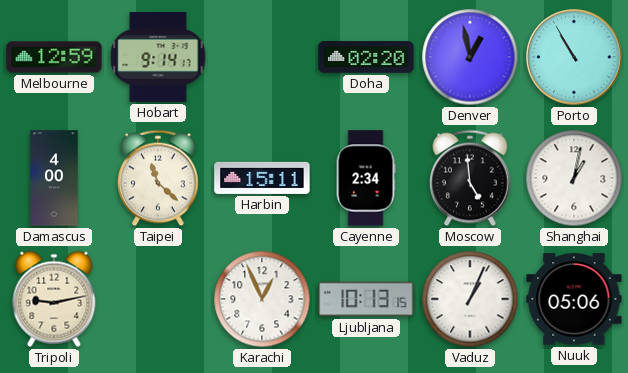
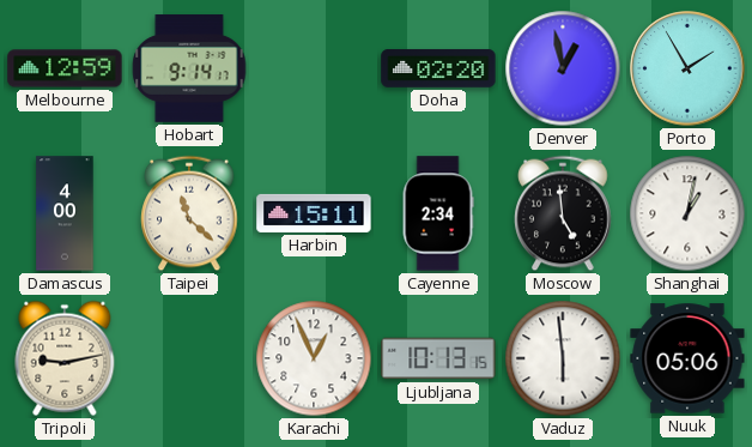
Porto: 10:55 -> 1:55
Vaduz: 1:04 -> 5:59
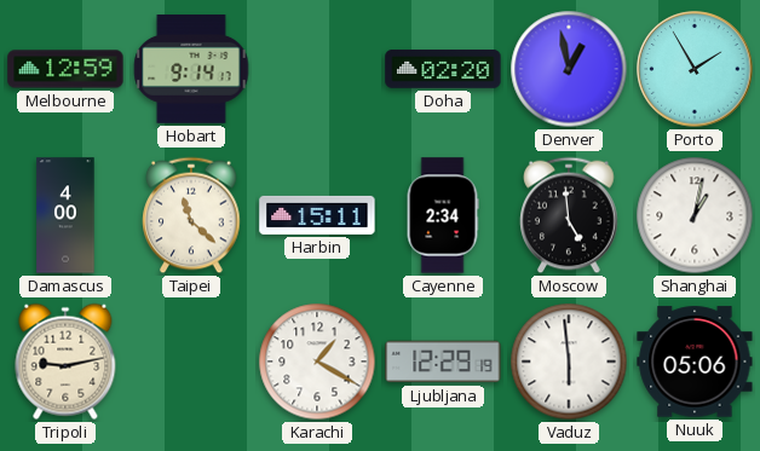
Karachi: 12:56 -> 1:20
Ljubljana: 10:13 -> 12:29
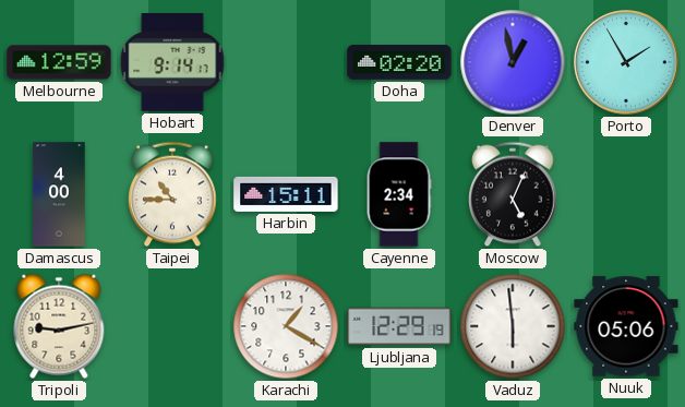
Taipei: 11:22 -> 10:45
Moscow: 4:59 -> 5:04
Shanghai: 1:02 -> none
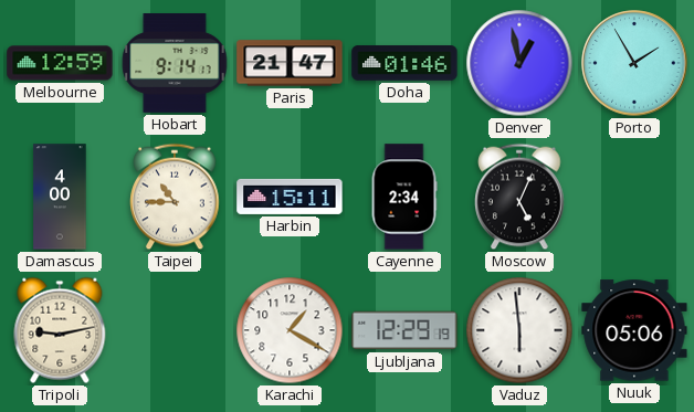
Paris: none -> 21:47
Doha: 02:20 -> 01:46
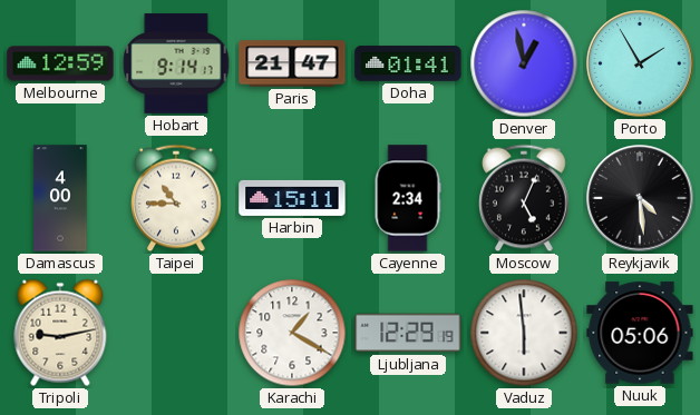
Doha: 01:46 -> 01:41
Reykjavik: none -> 4:29
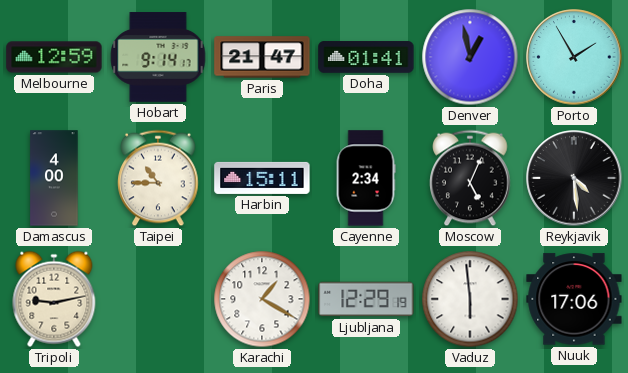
Nuuk: 05:06 -> 17:06
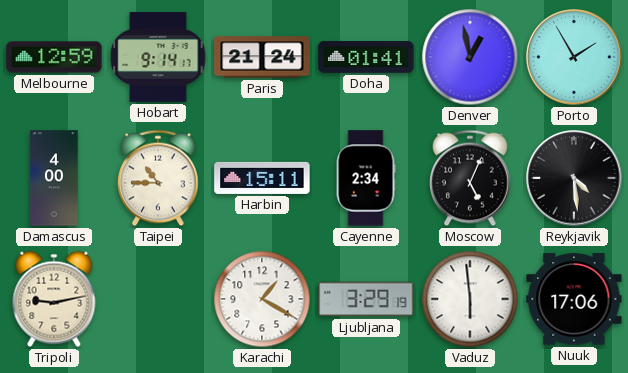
Paris: 21:47 -> 21:24
Ljubljana: 12:29 -> 3:29
